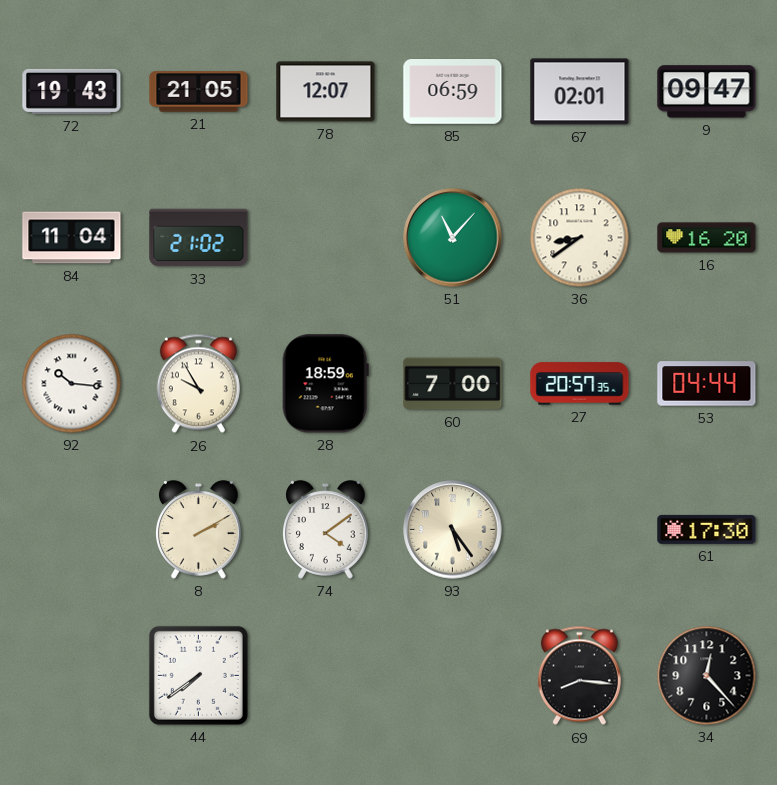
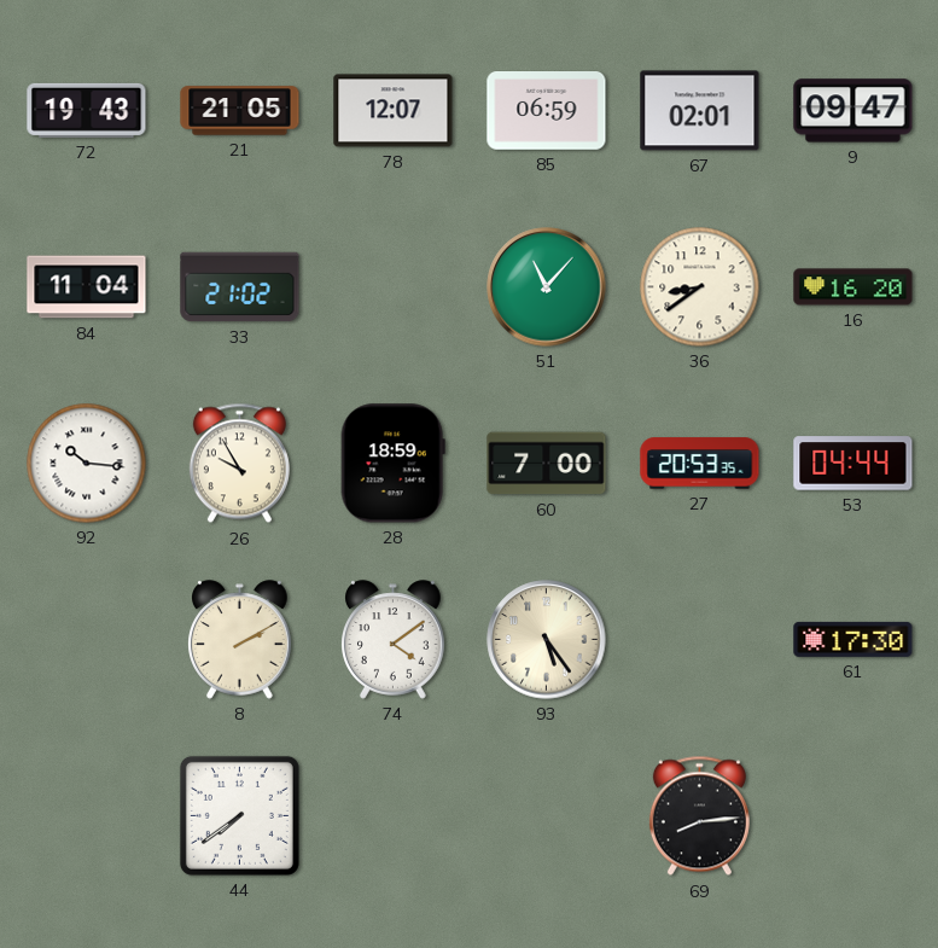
27: 20:57 -> 20:53
69: 8:16 -> 8:14
34: 12:23 -> none
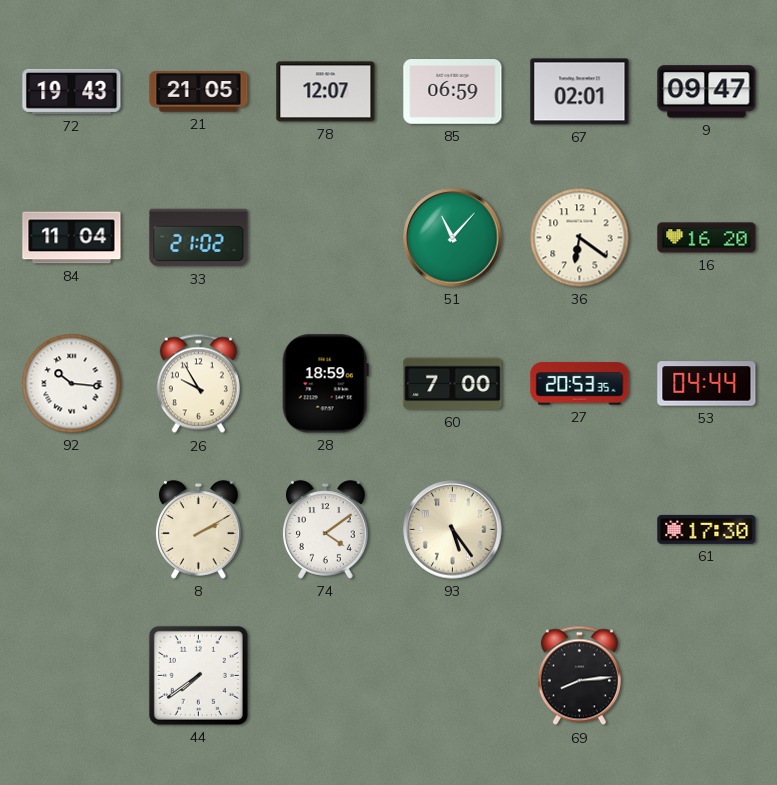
36: 8:39 -> 6:21
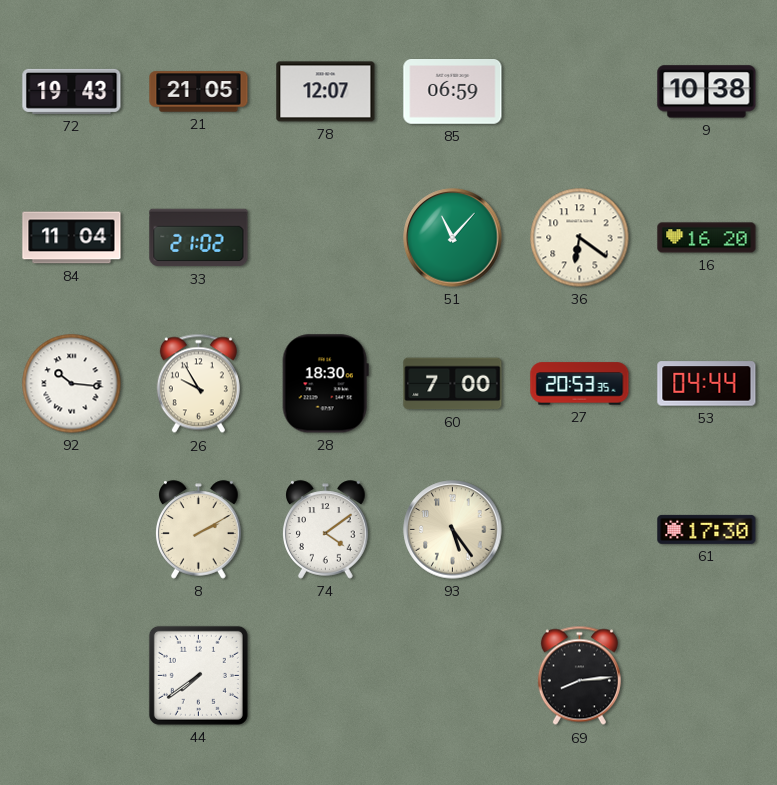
67: 02:01 -> none
9: 09:47 -> 10:38
28: 18:59 -> 18:30
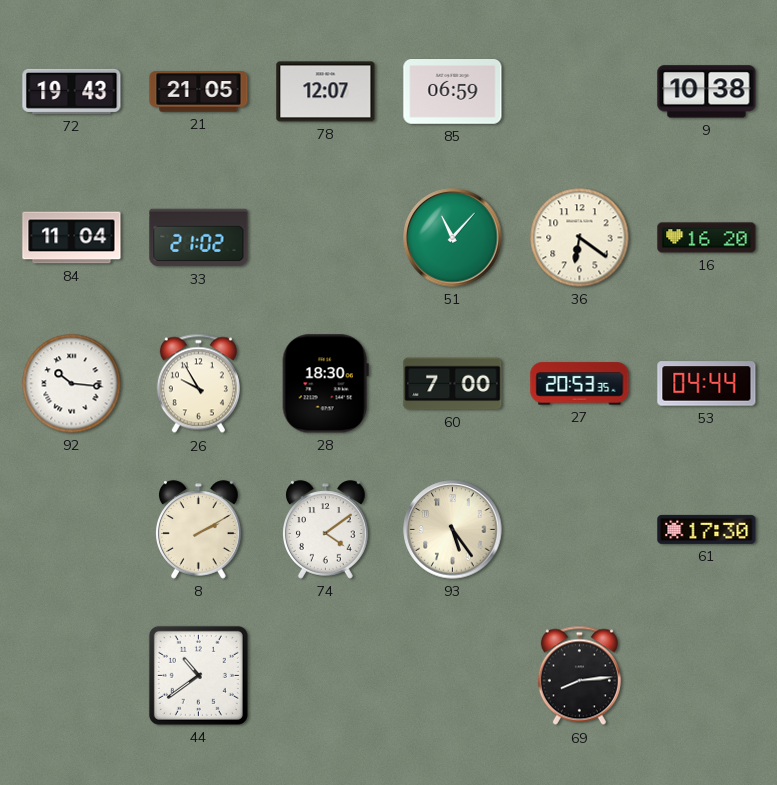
44: 7:39 -> 10:39
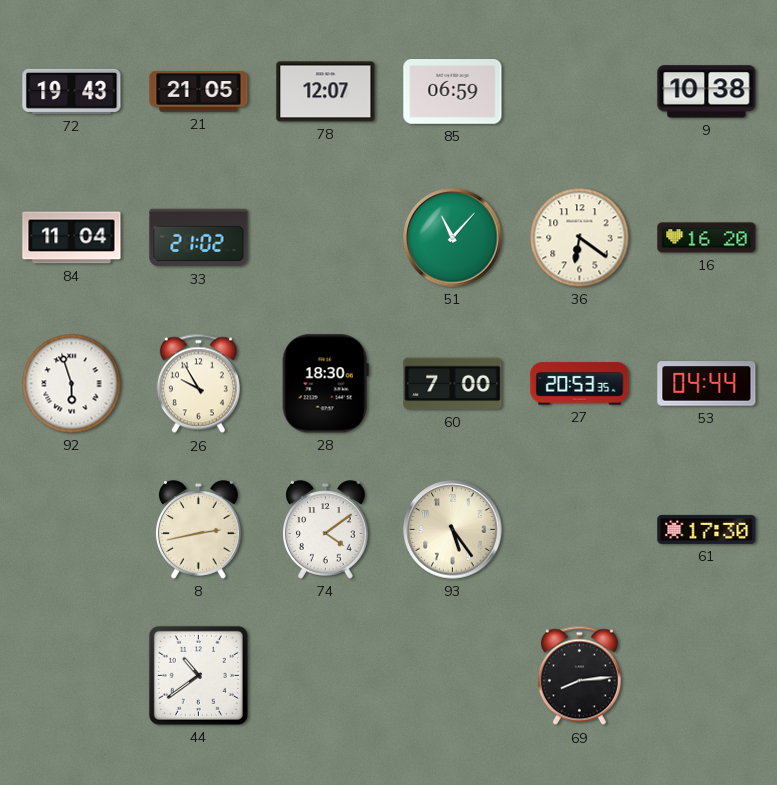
92: 10:16 -> 5:57
8: 2:10 -> 2:43
